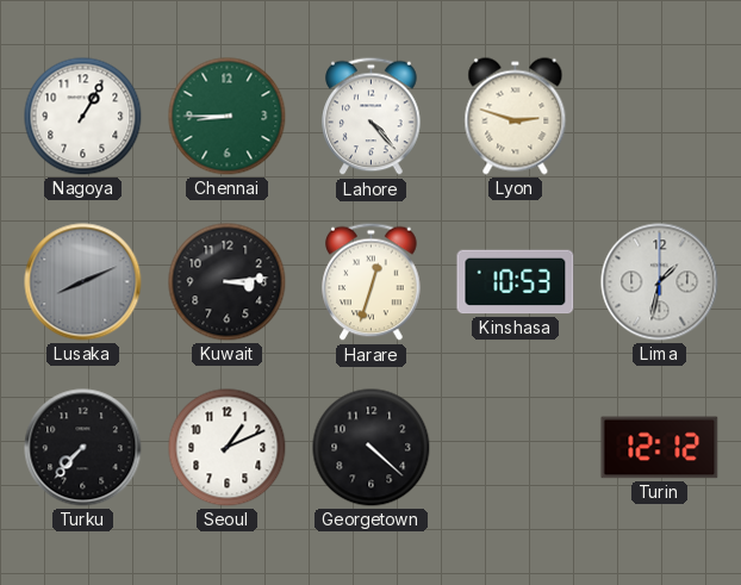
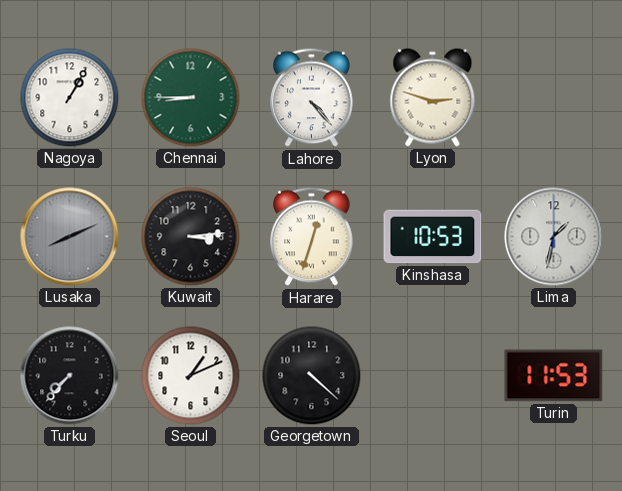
Turin: 12:12 -> 11:53
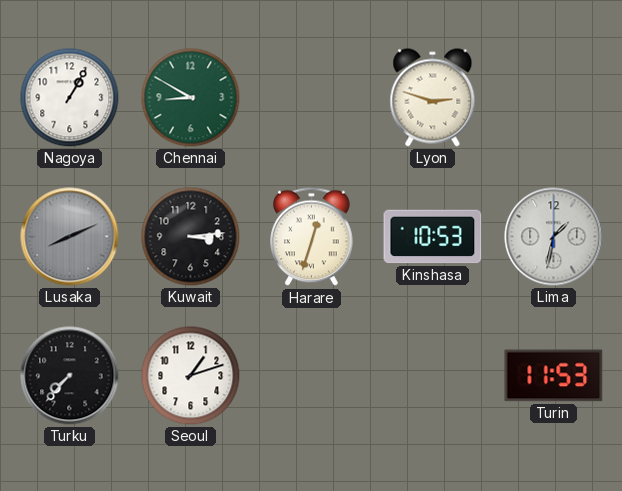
Chennai: 8:45 -> 8:50
Lahore: 4:23 -> none
Seoul: 1:11 -> 1:12
Georgetown: 4:22 -> none
